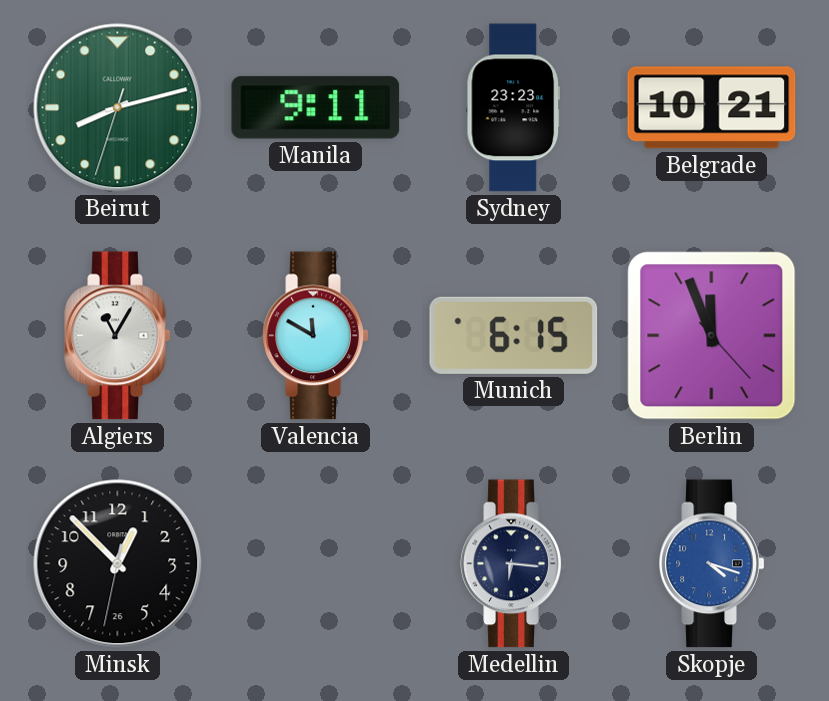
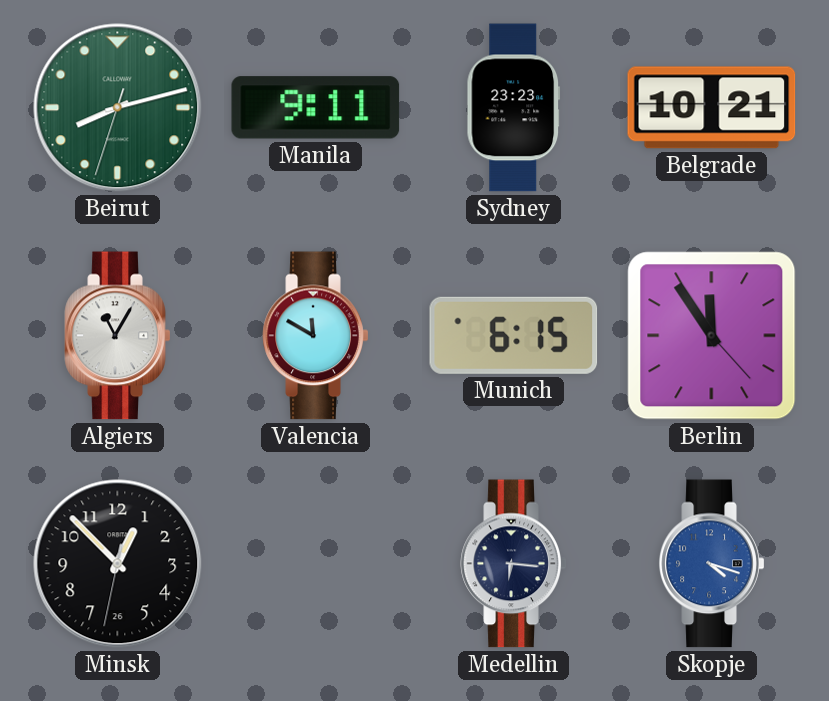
Berlin: 11:56 -> 11:54
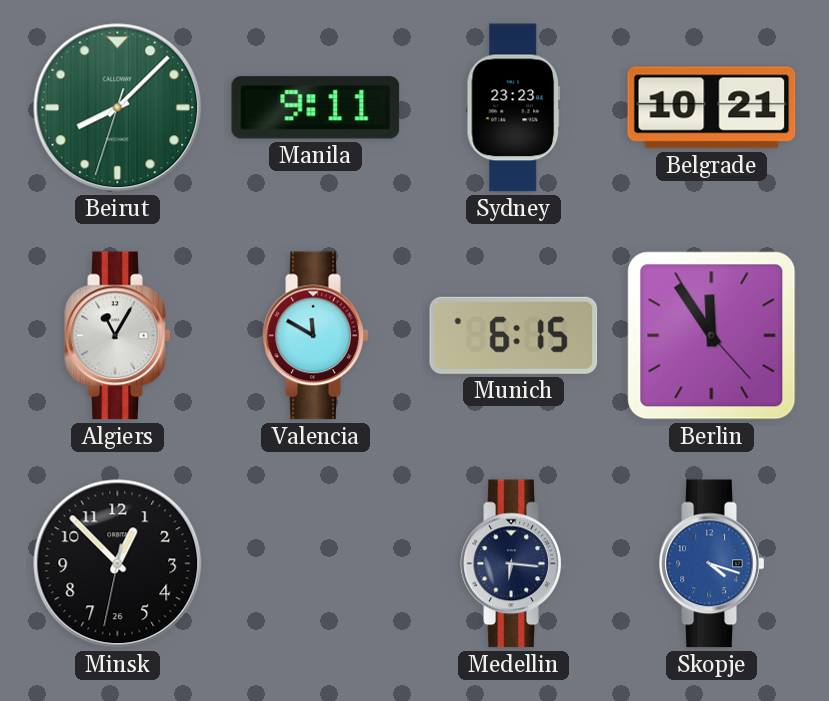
Beirut: 8:12 -> 8:07
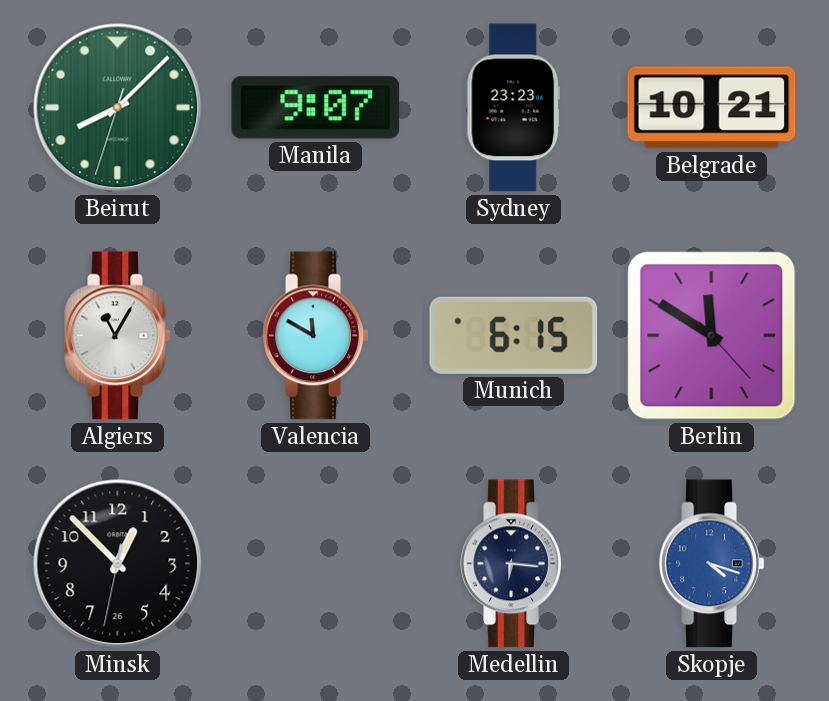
Manila: 9:11 -> 9:07
Berlin: 11:54 -> 11:50
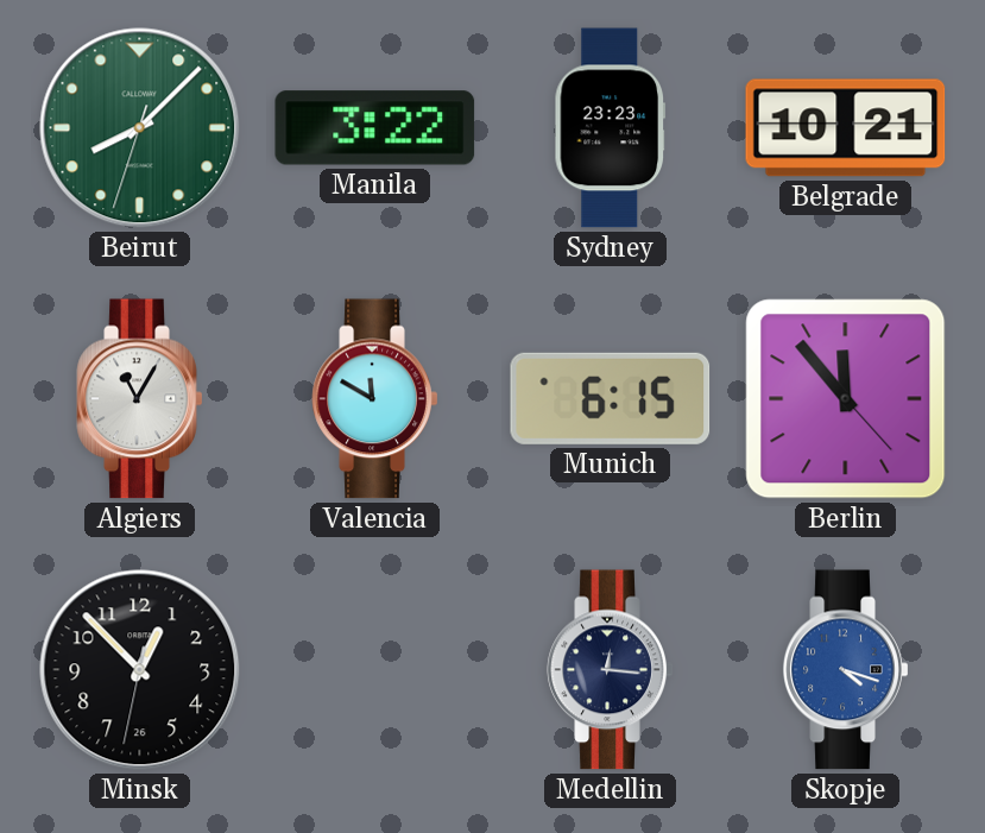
Manila: 9:07 -> 3:22
Berlin: 11:50 -> 11:53
Medellin: 6:16 -> 12:16
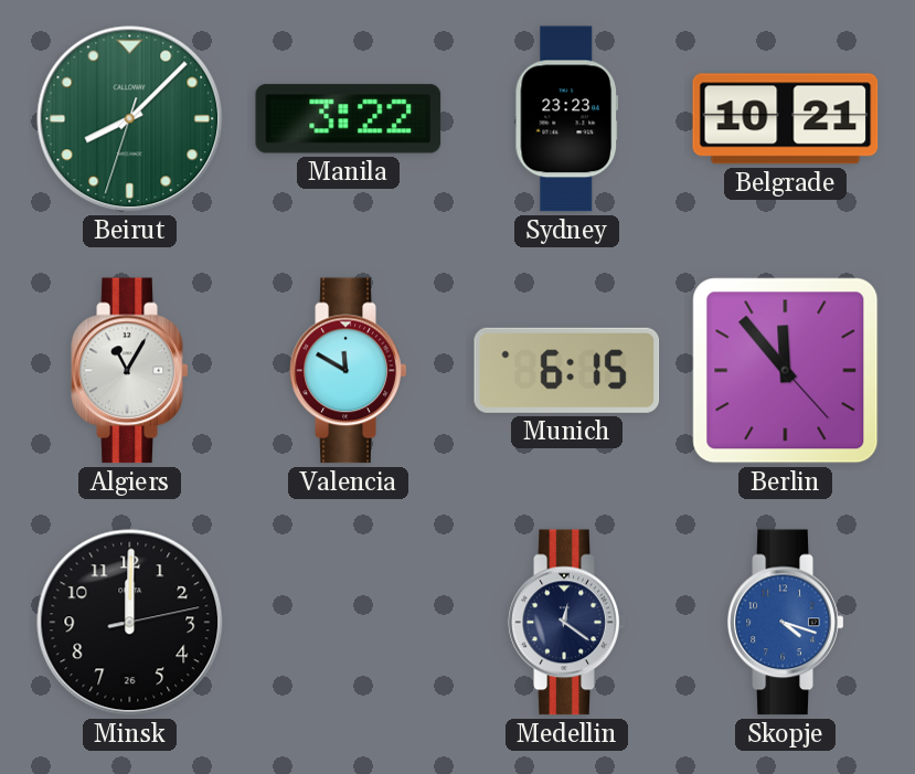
Minsk: 12:52 -> 12:00
Medellin: 12:16 -> 12:21
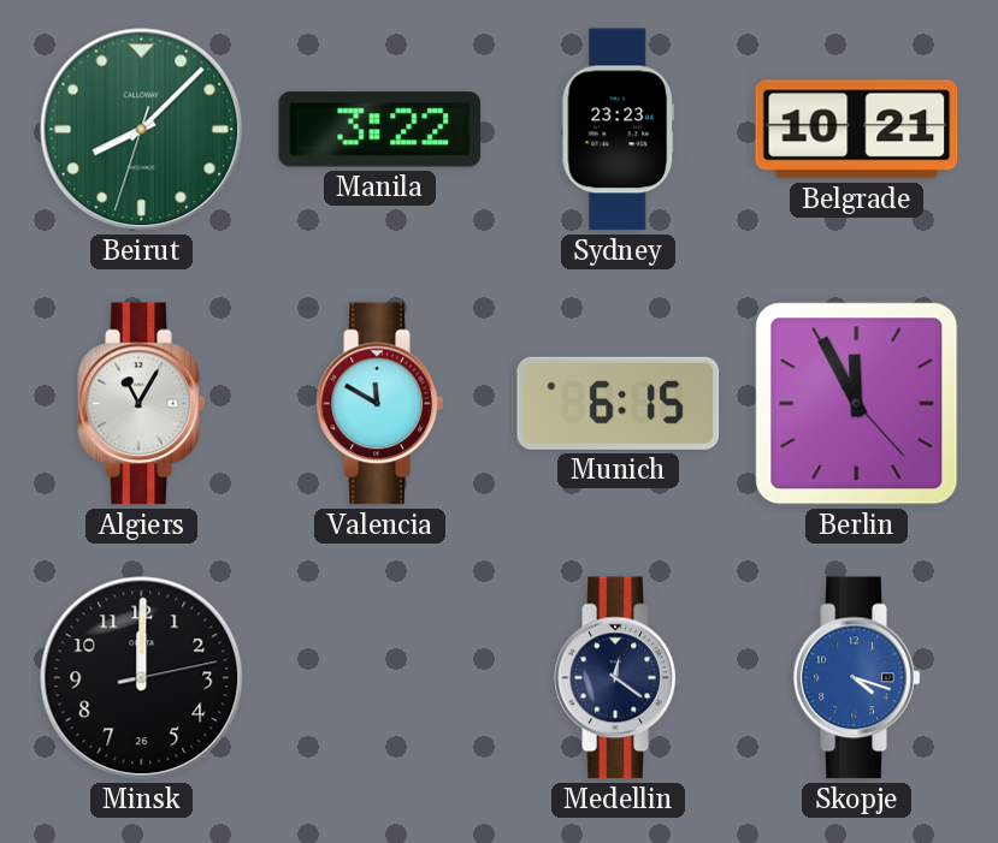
Berlin: 11:53 -> 11:55
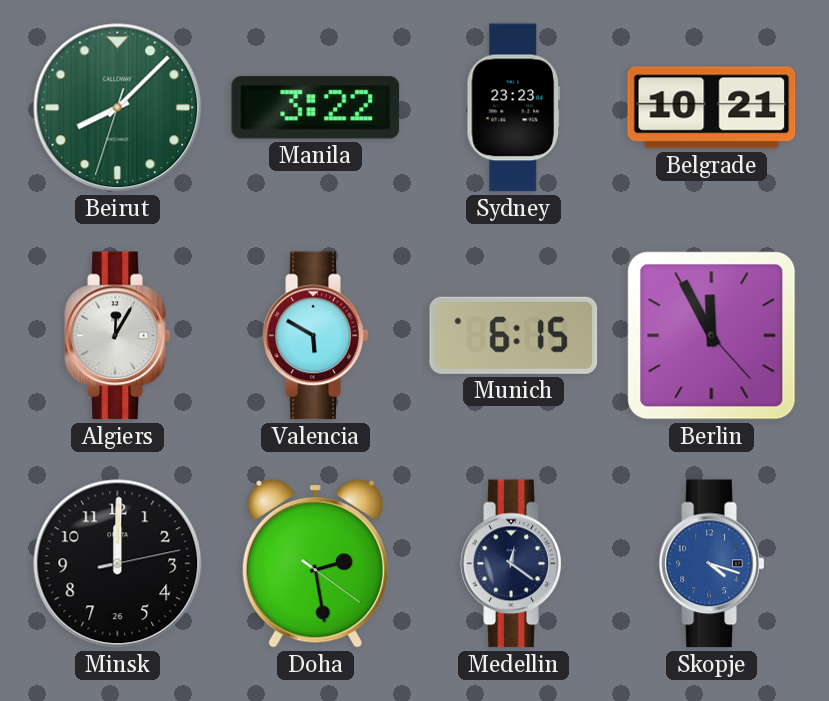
Algiers: 11:05 -> 12:05
Valencia: 11:50 -> 5:50
Doha: none -> 2:28
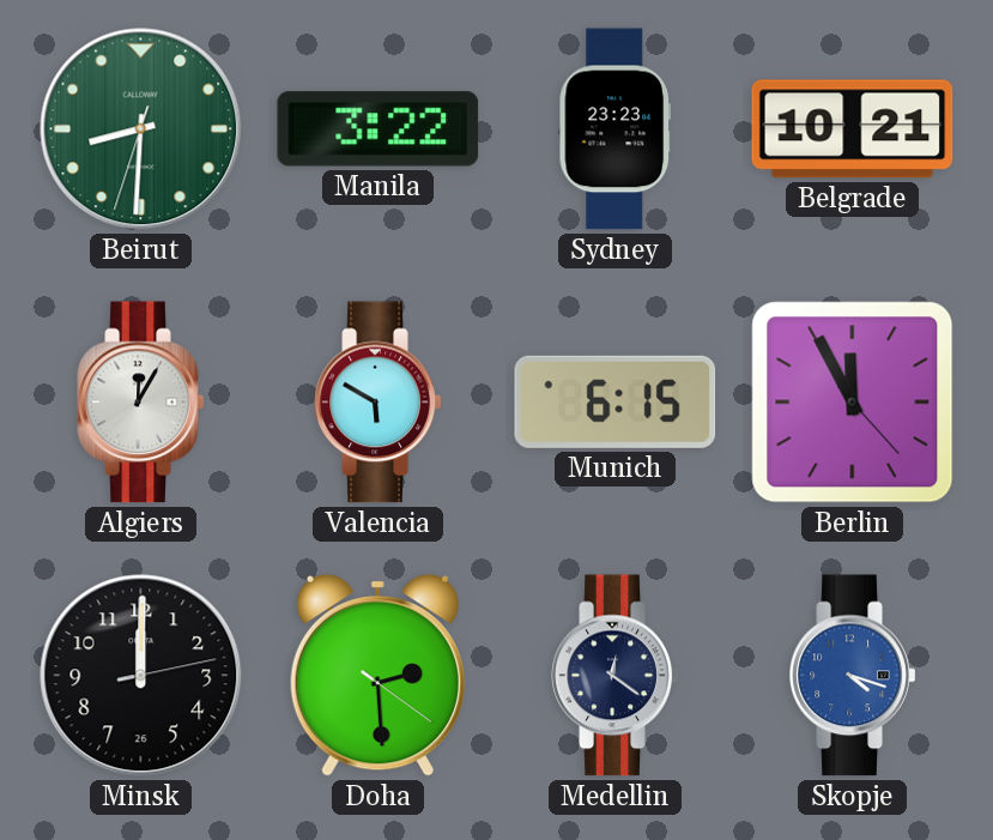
Beirut: 8:07 -> 8:30
Doha: 2:28 -> 2:29
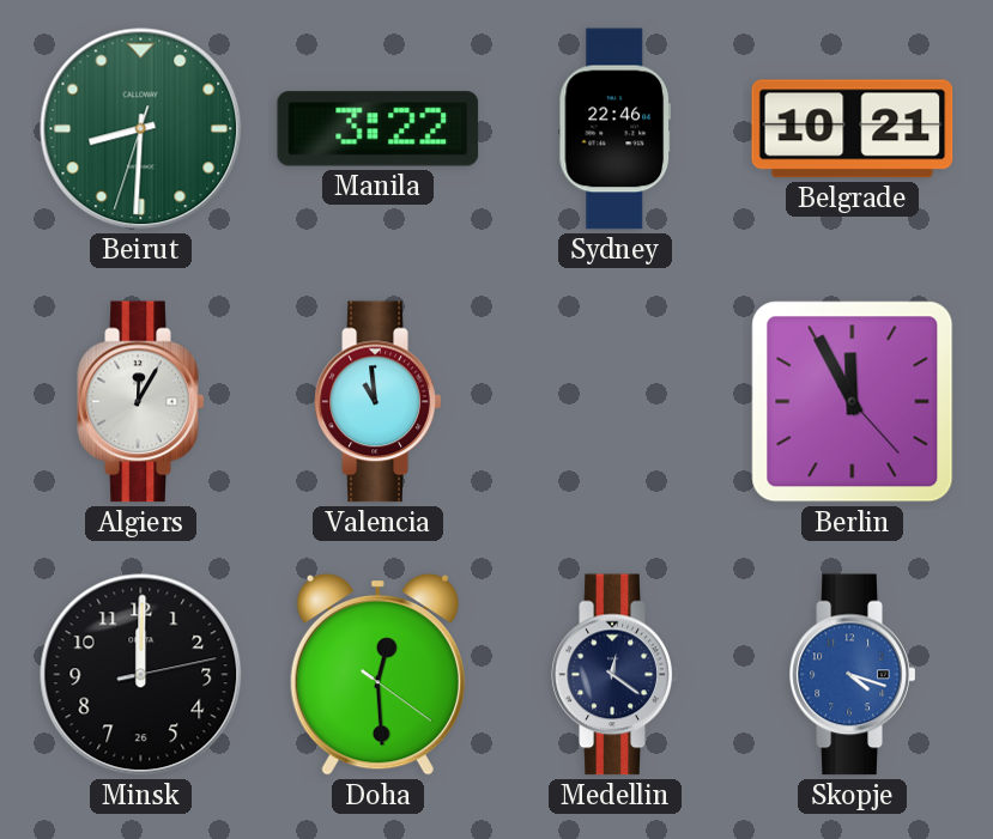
Sydney: 23:23 -> 22:46
Valencia: 5:50 -> 10:59
Munich: 6:15 -> none
Doha: 2:29 -> 12:29
